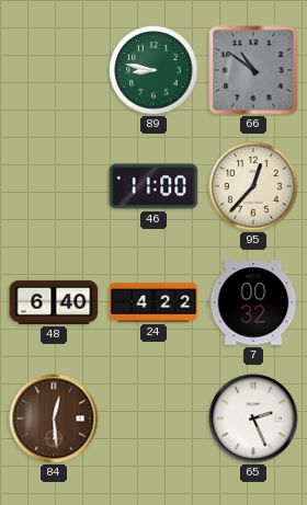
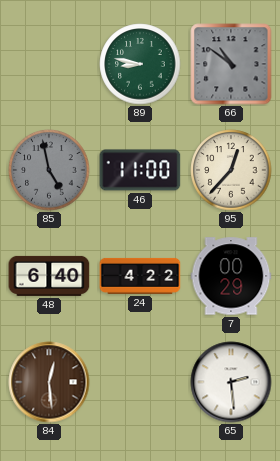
85: none -> 4:58
7: 00:32 -> 00:29
65: 2:26 -> 2:29
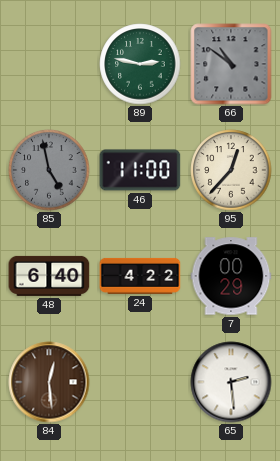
89: 8:47 -> 2:47
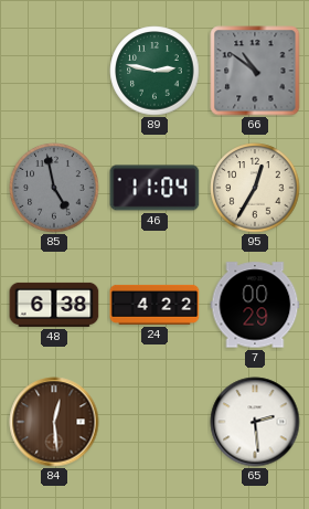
46: 11:00 -> 11:04
95: 12:37 -> 12:35
48: 6:40 -> 6:38
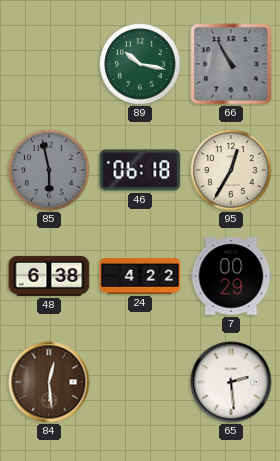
89: 2:47 -> 10:17
66: 10:51 -> 10:55
85: 4:58 -> 5:58
46: 11:04 -> 06:18
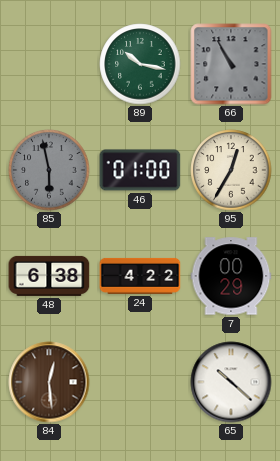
46: 06:18 -> 01:00
65: 2:29 -> 10:22
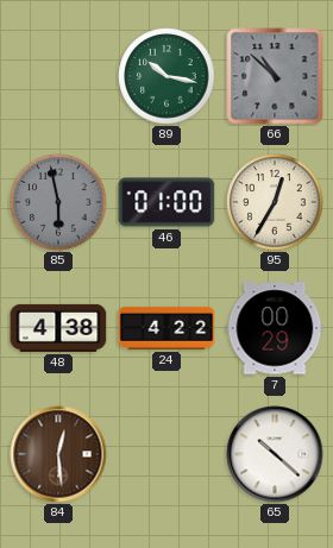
66: 10:55 -> 10:52
48: 6:38 -> 4:38
